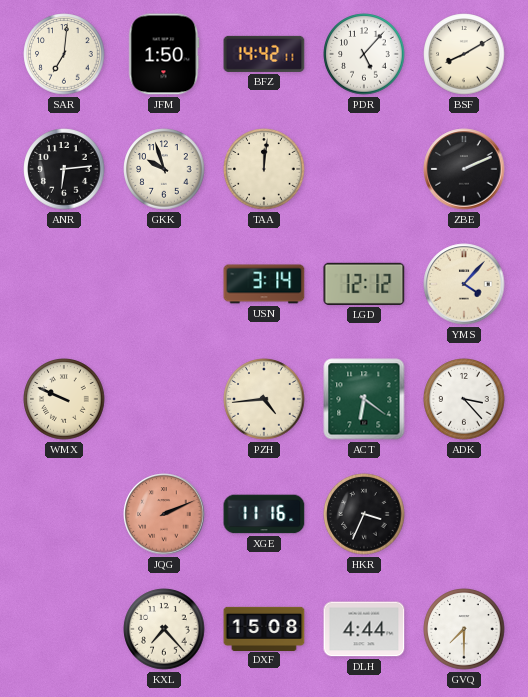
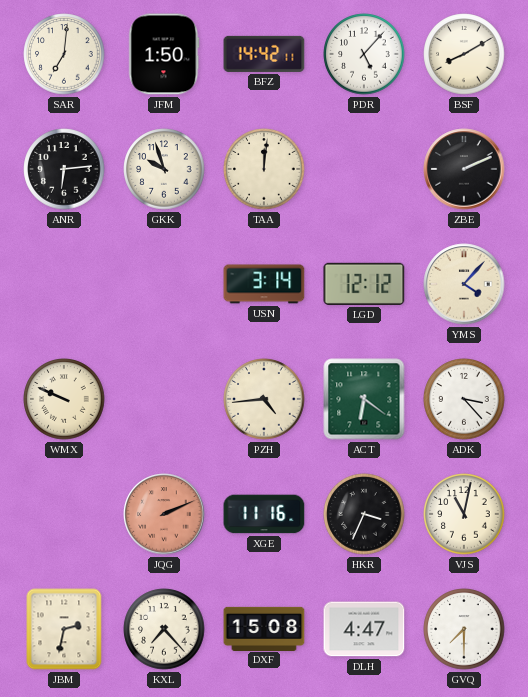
VJS: none -> 11:02
JBM: none -> 2:32
DLH: 4:44 -> 4:47
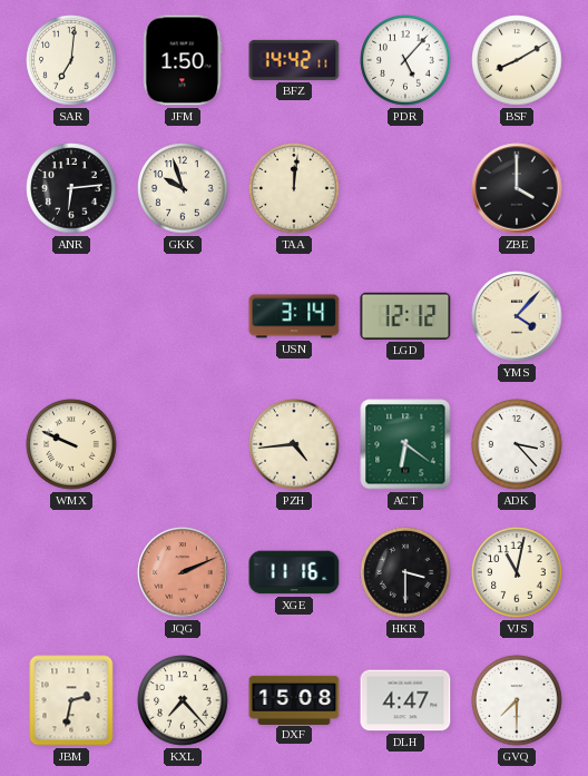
ZBE: 2:11 -> 4:00
HKR: 3:34 -> 3:30
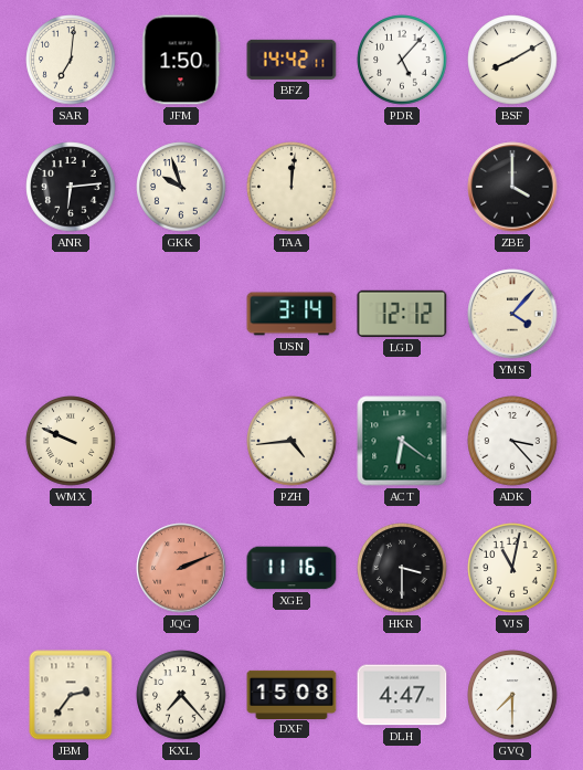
JBM: 2:32 -> 2:36
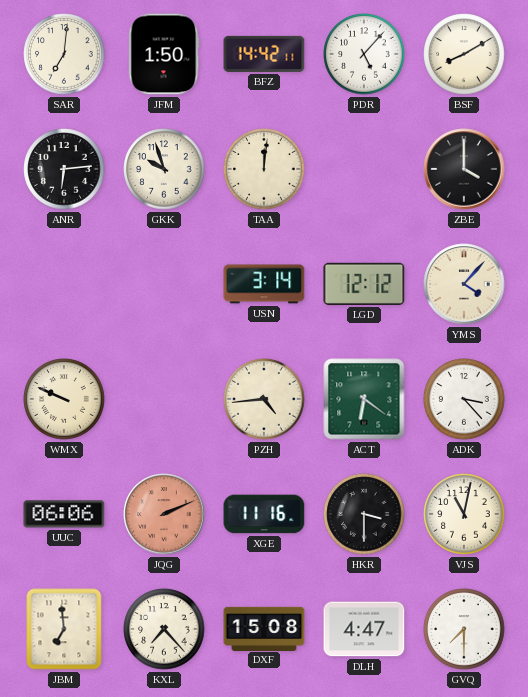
UUC: none -> 06:06
JBM: 2:36 -> 6:59
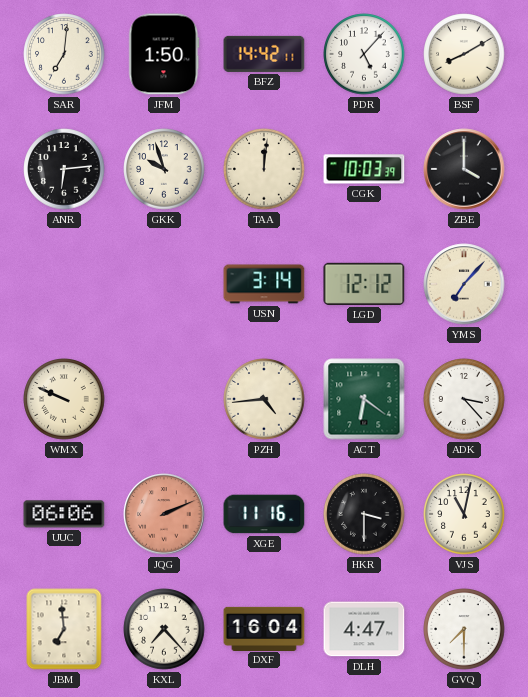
CGK: none -> 10:03
YMS: 4:07 -> 7:07
DXF: 15:08 -> 16:04
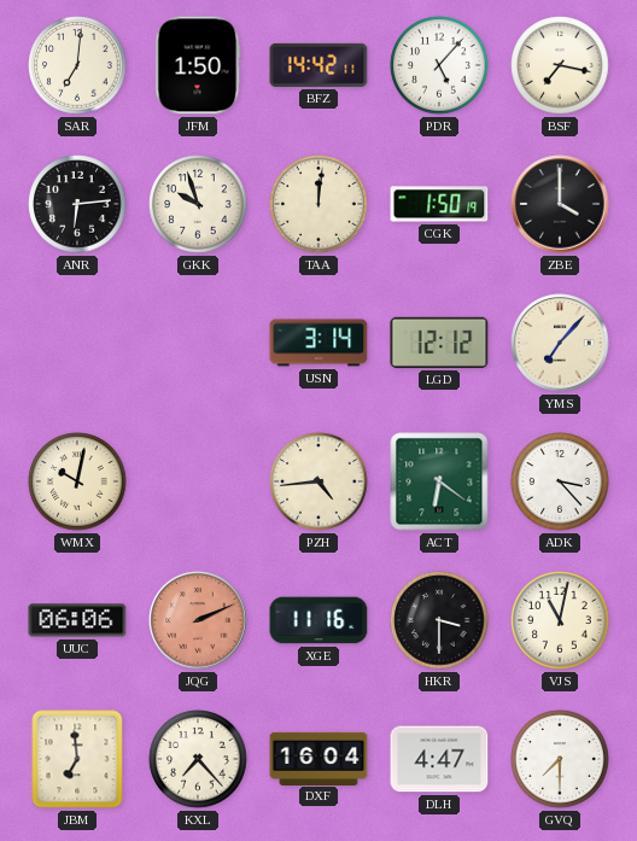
BSF: 8:10 -> 7:17
CGK: 10:03 -> 1:50
WMX: 9:49 -> 10:02
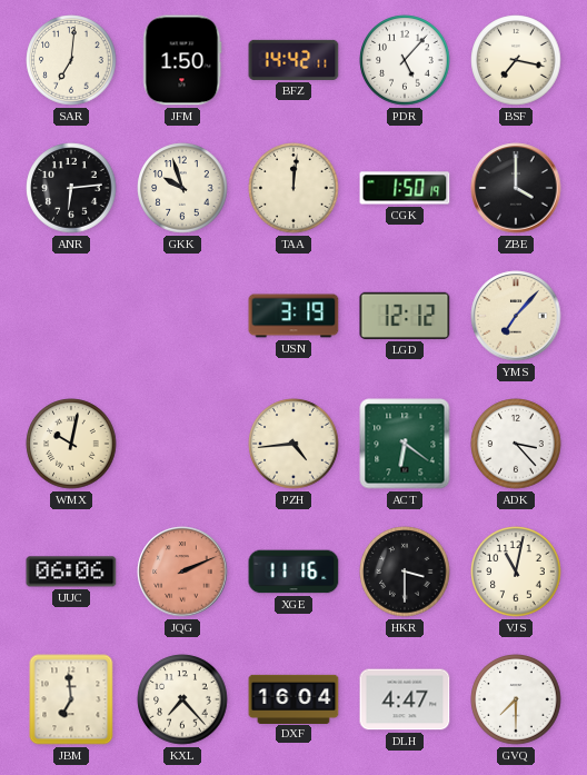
USN: 3:14 -> 3:19
